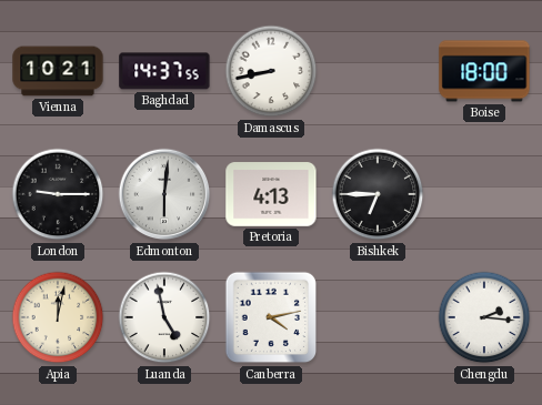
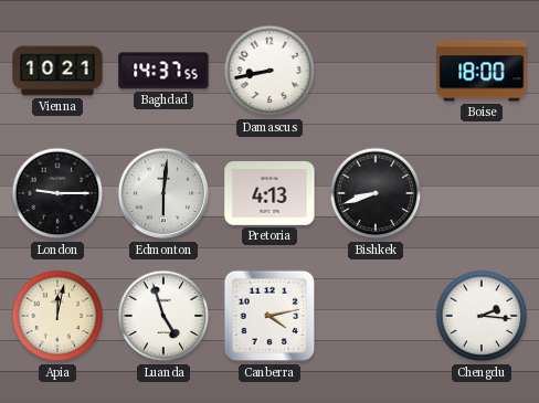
Bishkek: 6:45 -> 8:42
Luanda: 4:58 -> 4:57
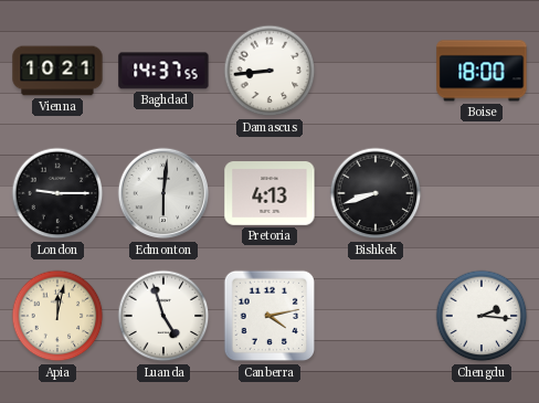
Damascus: 8:43 -> 8:44
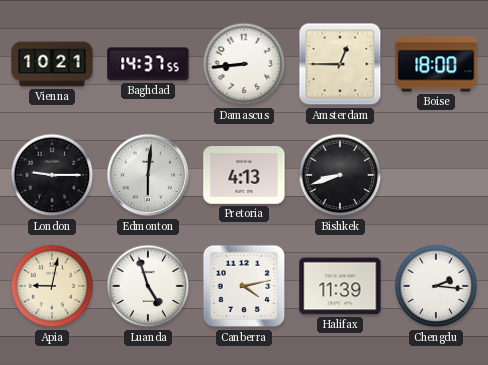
Amsterdam: none -> 12:45
Apia: 12:02 -> 9:02
Halifax: none -> 11:39
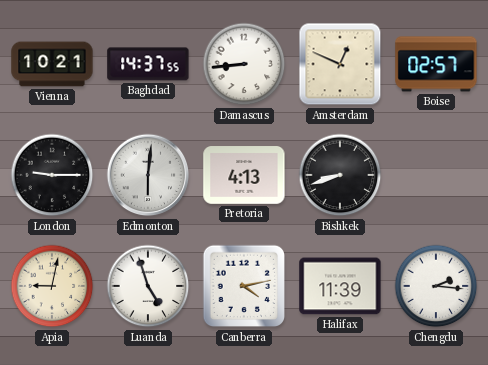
Amsterdam: 12:45 -> 12:49
Boise: 18:00 -> 02:57
